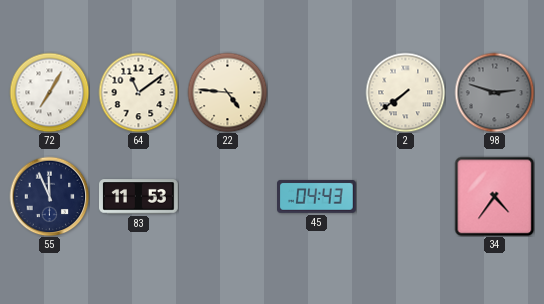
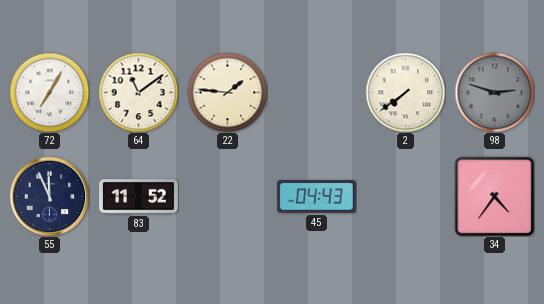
22: 4:46 -> 1:46
83: 11:53 -> 11:52
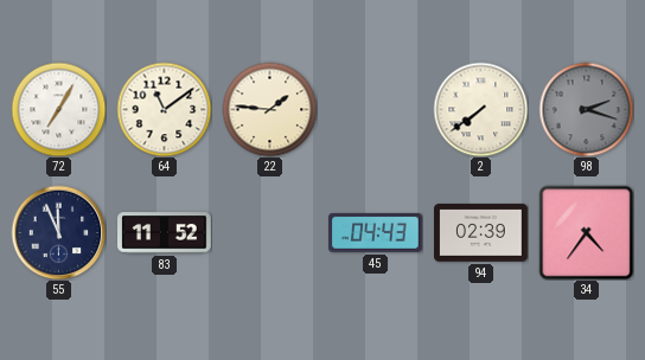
98: 2:48 -> 2:18
94: none -> 02:39
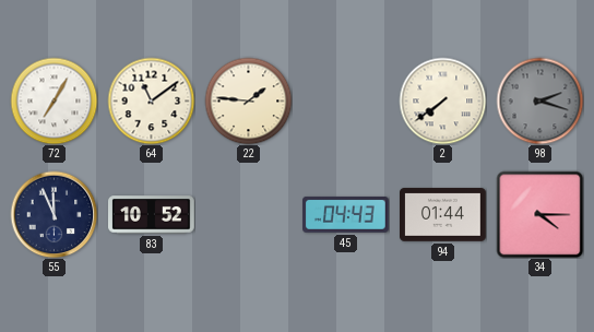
83: 11:52 -> 10:52
94: 02:39 -> 01:44
34: 4:36 -> 4:15
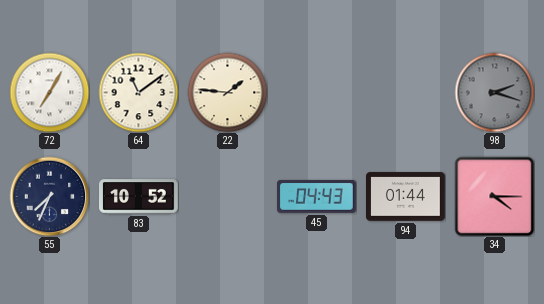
2: 7:39 -> none
55: 11:56 -> 7:34
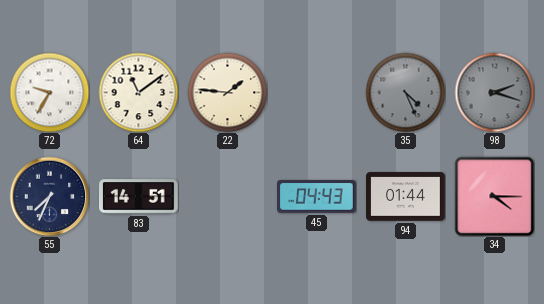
72: 7:05 -> 9:35
35: none -> 4:26
83: 10:52 -> 14:51
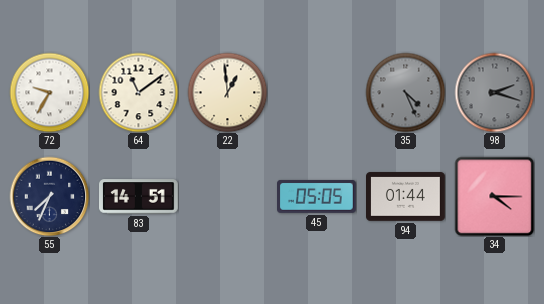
22: 1:46 -> 12:59
45: 04:43 -> 05:05
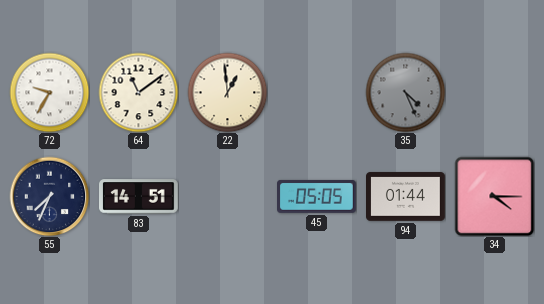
98: 2:18 -> none
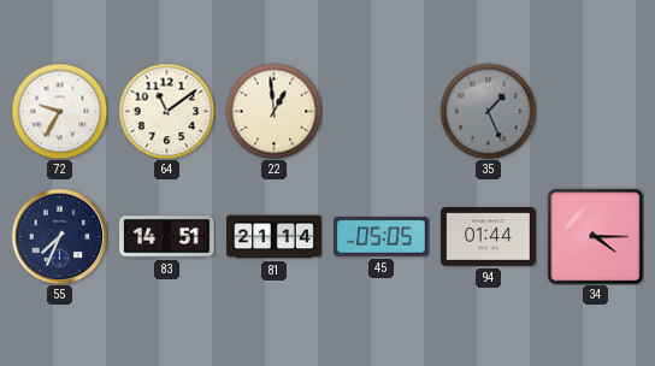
35: 4:26 -> 1:26
81: none -> 21:14
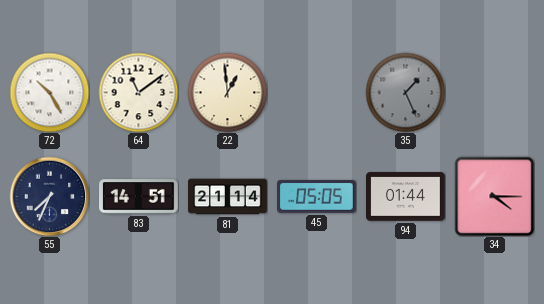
72: 9:35 -> 10:25
